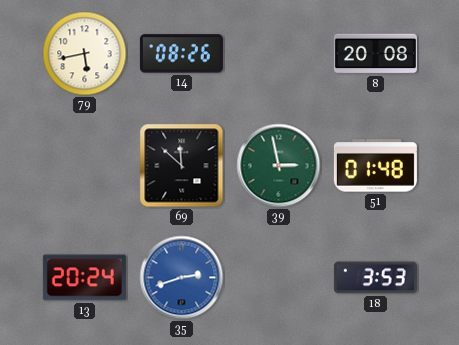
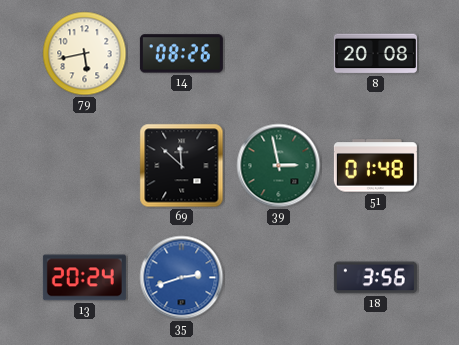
18: 3:53 -> 3:56
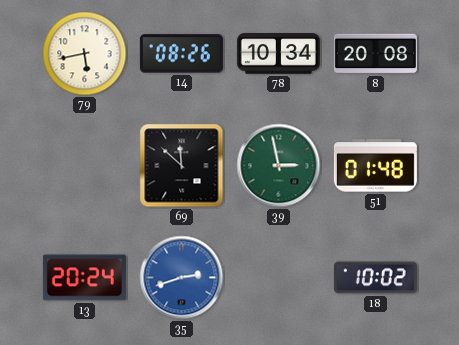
78: none -> 10:34
18: 3:56 -> 10:02
